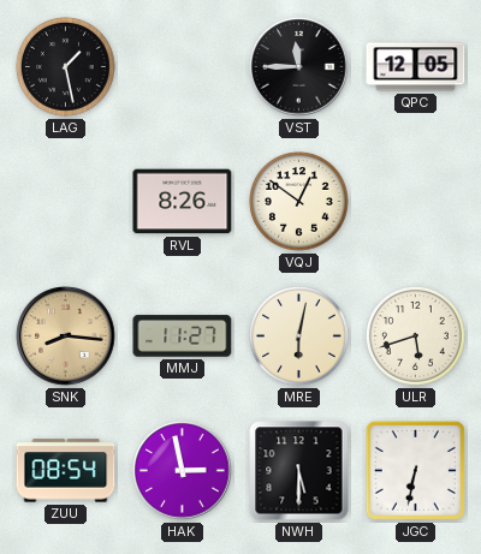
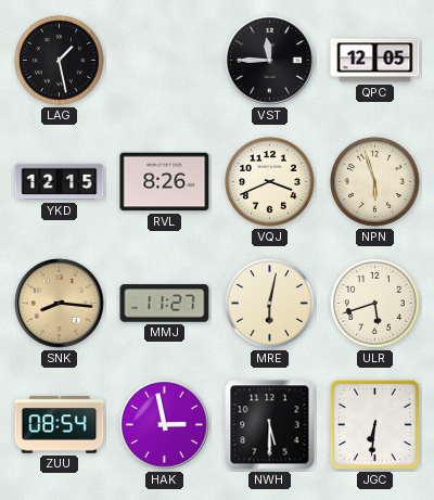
YKD: none -> 12:15
VQJ: 12:51 -> 3:41
NPN: none -> 5:57
JGC: 6:32 -> 6:31
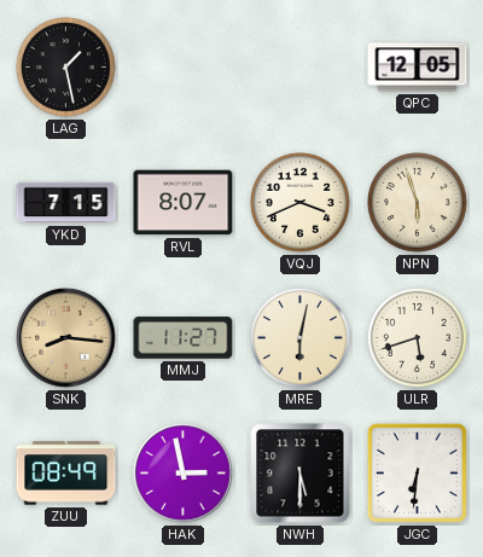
VST: 11:45 -> none
YKD: 12:15 -> 7:15
RVL: 8:26 -> 8:07
ZUU: 08:54 -> 08:49
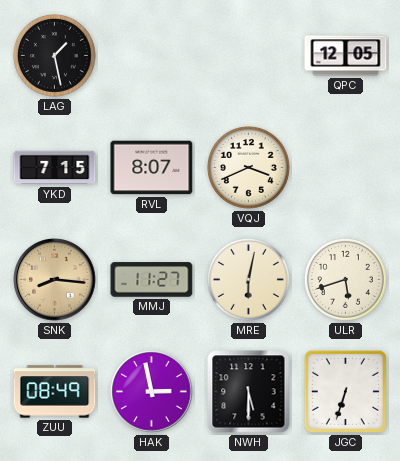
NPN: 5:57 -> none
JGC: 6:31 -> 6:33
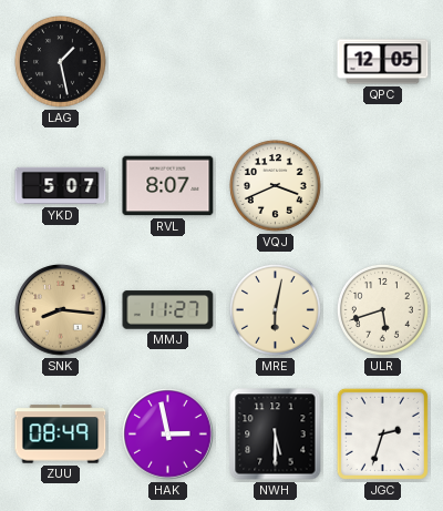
YKD: 7:15 -> 5:07
JGC: 6:33 -> 2:33
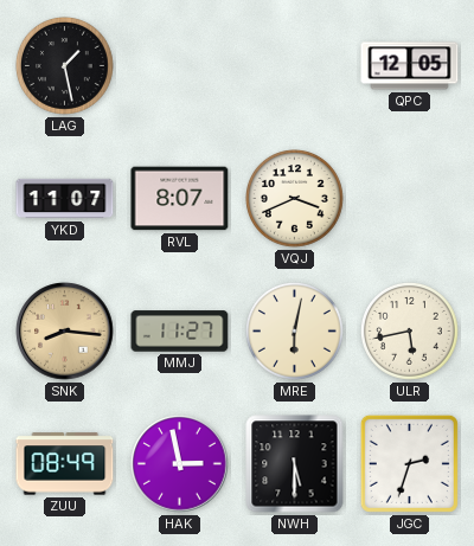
YKD: 5:07 -> 11:07
ULR: 5:42 -> 5:43
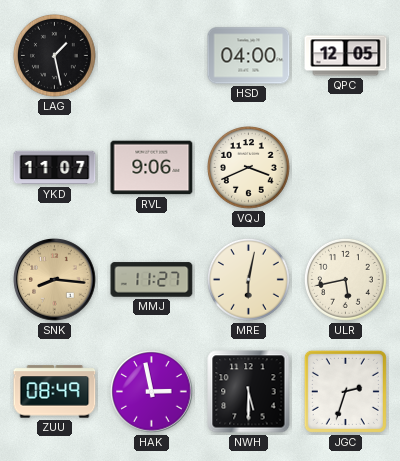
HSD: none -> 04:00
RVL: 8:07 -> 9:06
